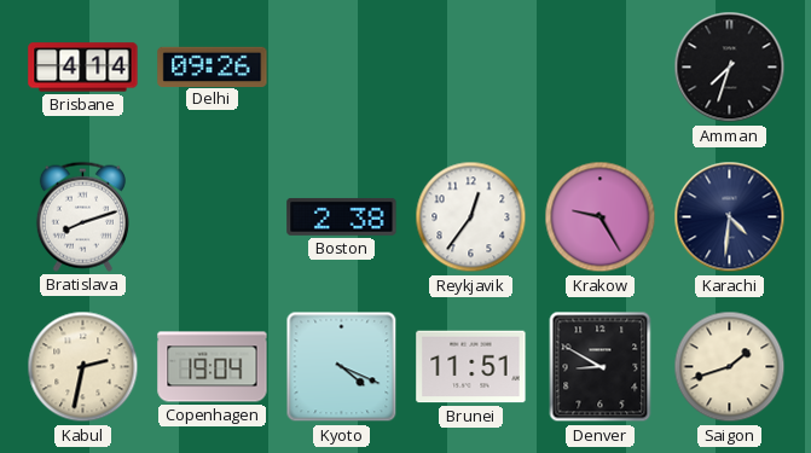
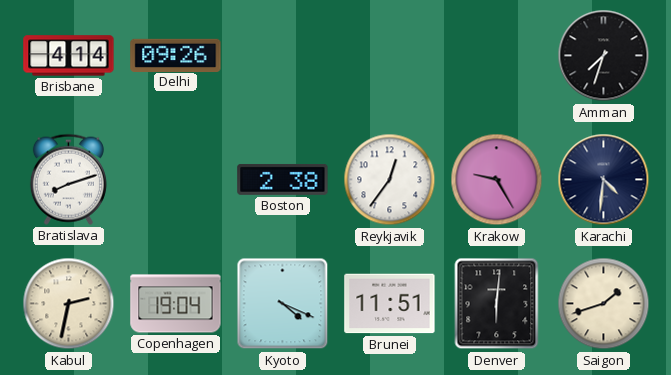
Denver: 8:50 -> 6:01
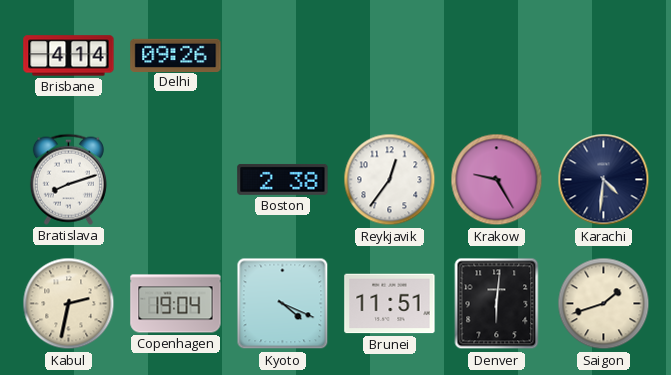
Amman: 7:33 -> none
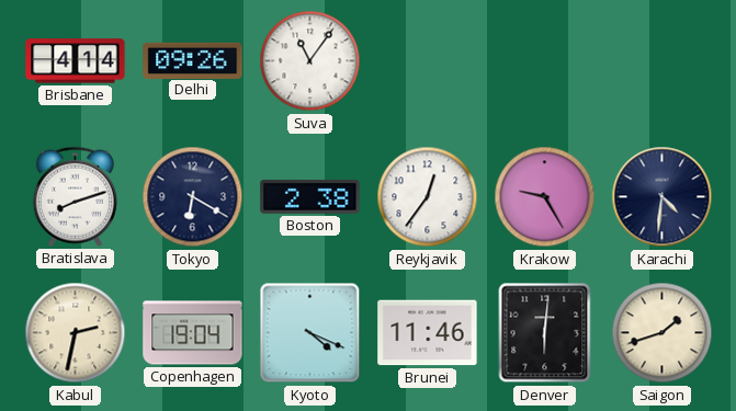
Suva: none -> 11:06
Tokyo: none -> 6:20
Brunei: 11:51 -> 11:46
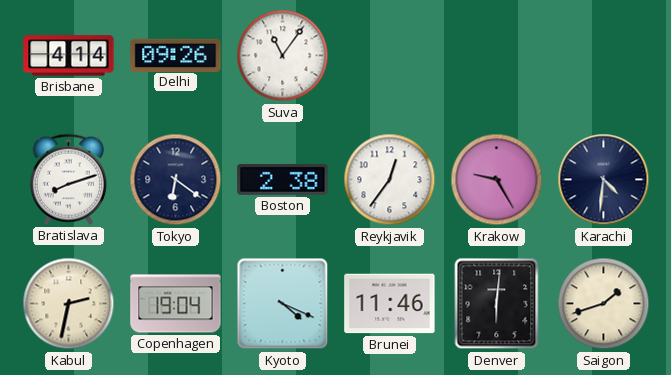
Tokyo: 6:20 -> 6:21
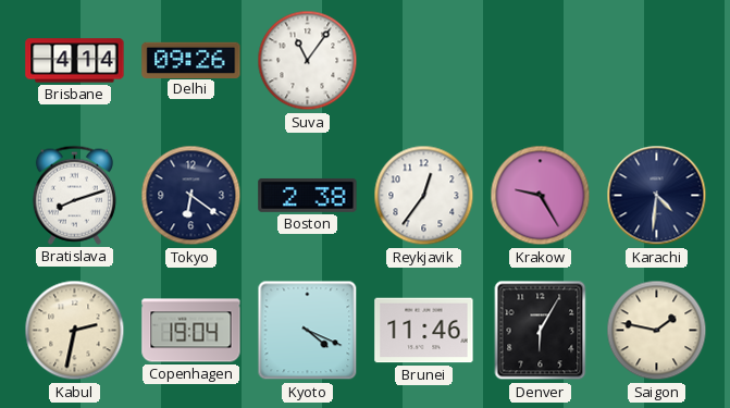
Denver: 6:01 -> 6:05
Saigon: 1:42 -> 1:47
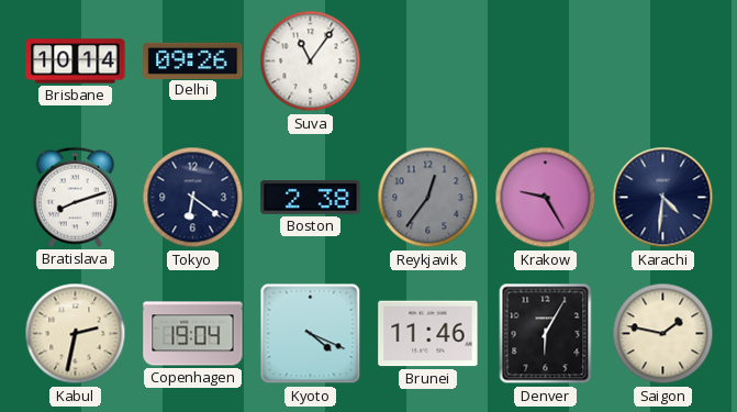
Brisbane: 4:14 -> 10:14
Reykjavik dial: white -> grey
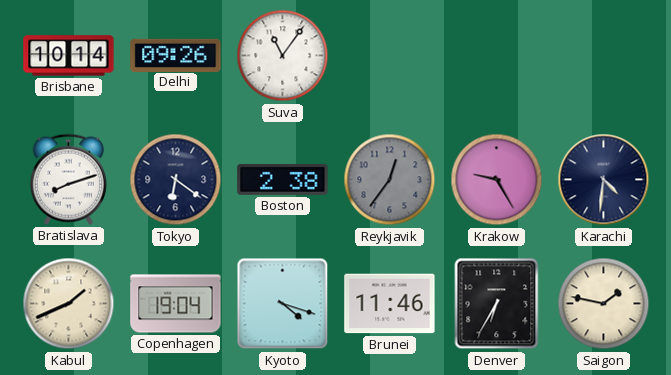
Kabul: 2:32 -> 1:41
Kyoto: 4:19 -> 4:18
Denver: 6:05 -> 6:35
